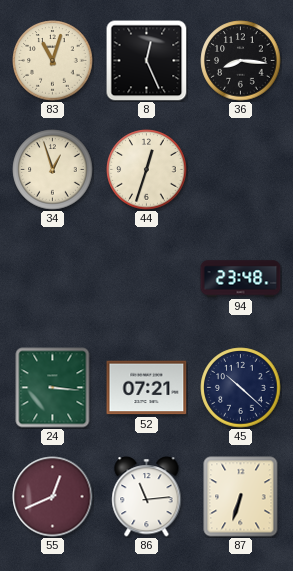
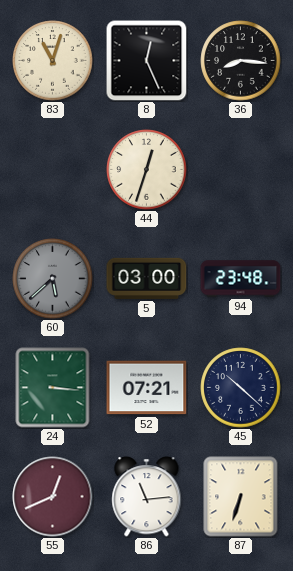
34: 12:57 -> none
60: none -> 5:38
5: none -> 03:00
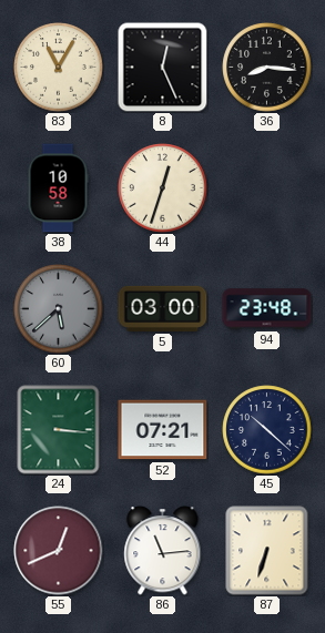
83: 11:03 -> 11:05
38: none -> 10:58
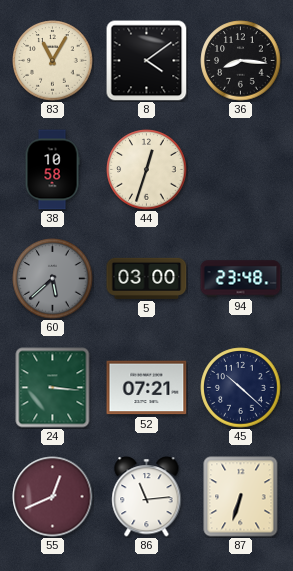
8: 12:26 -> 4:09
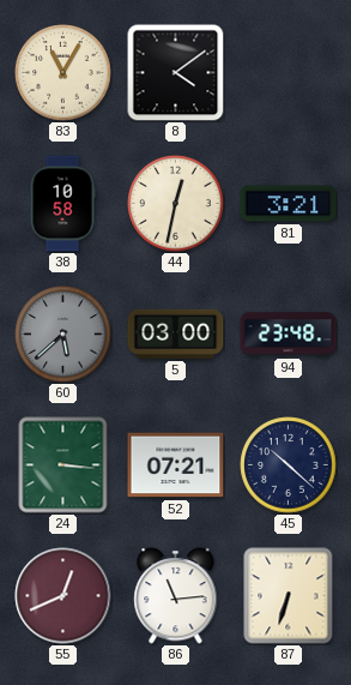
36: 8:16 -> none
44: 12:33 -> 12:32
81: none -> 3:21
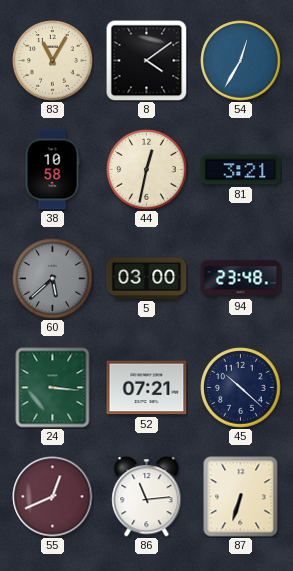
54: none -> 12:35
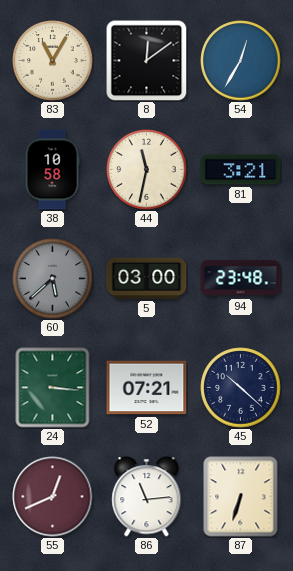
8: 4:09 -> 12:09
44: 12:32 -> 11:32
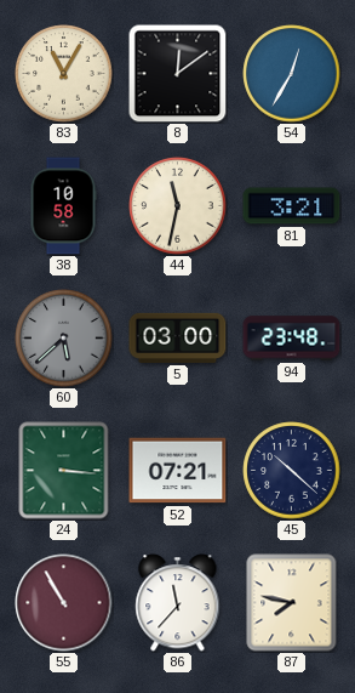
55: 12:41 -> 10:55
86: 11:14 -> 11:37
87: 6:33 -> 7:47
